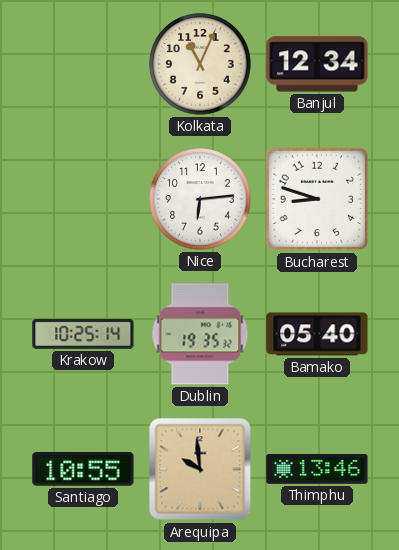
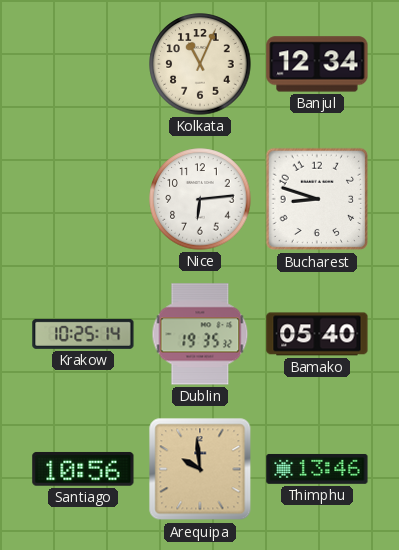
Santiago: 10:55 -> 10:56
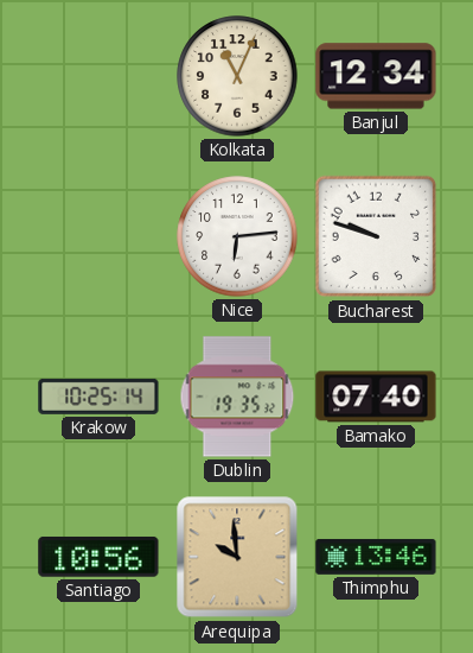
Bucharest: 8:48 -> 9:48
Bamako: 05:40 -> 07:40
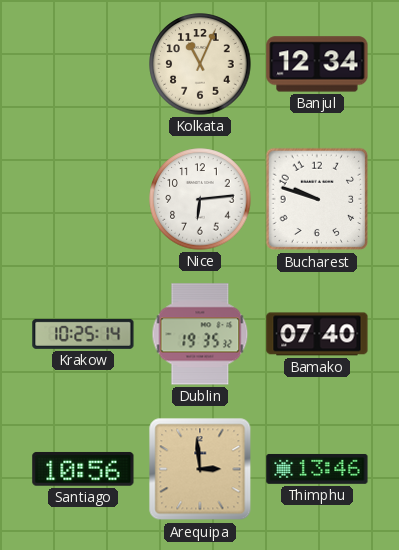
Arequipa: 9:59 -> 2:59
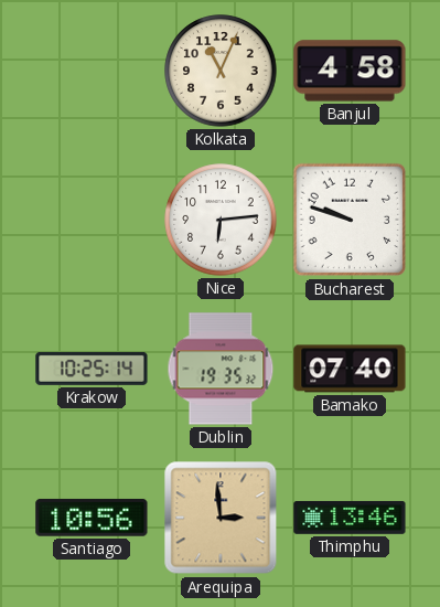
Banjul: 12:34 -> 4:58
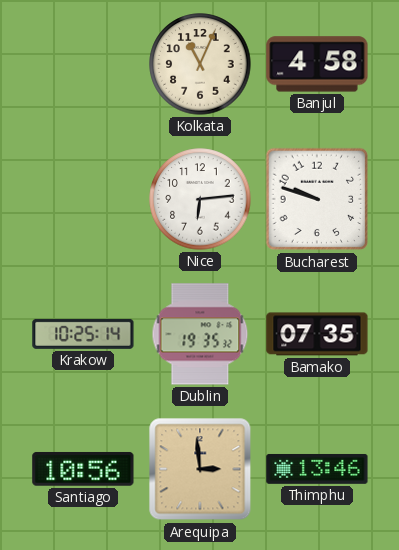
Bamako: 07:40 -> 07:35
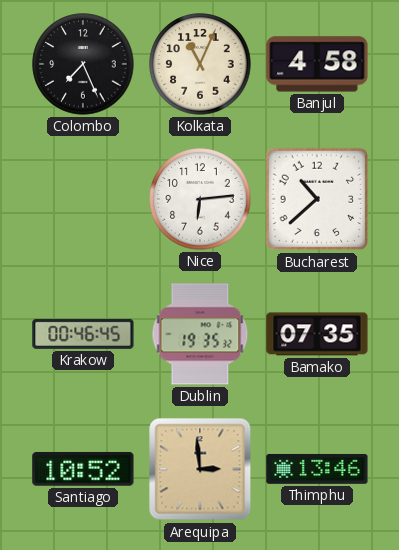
Colombo: none -> 7:26
Bucharest: 9:48 -> 10:38
Krakow: 10:25 -> 00:46
Santiago: 10:56 -> 10:52
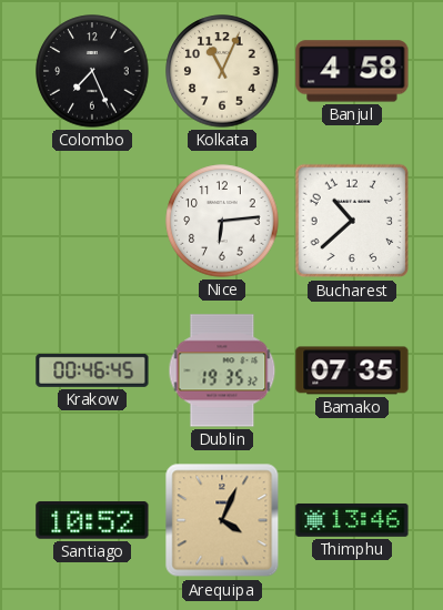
Arequipa: 2:59 -> 4:04
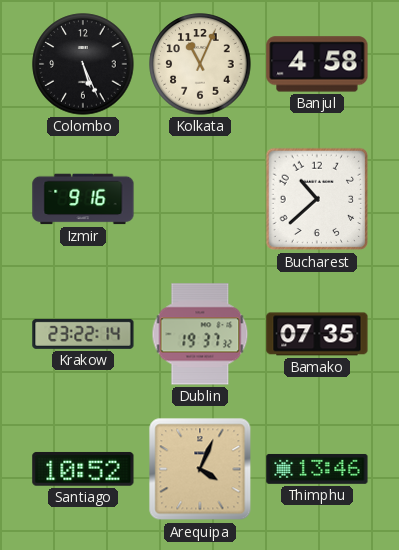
Colombo: 7:26 -> 5:26
Izmir: none -> 9:16
Nice: 6:14 -> none
Krakow: 00:46 -> 23:22
Dublin: 19:35 -> 19:37
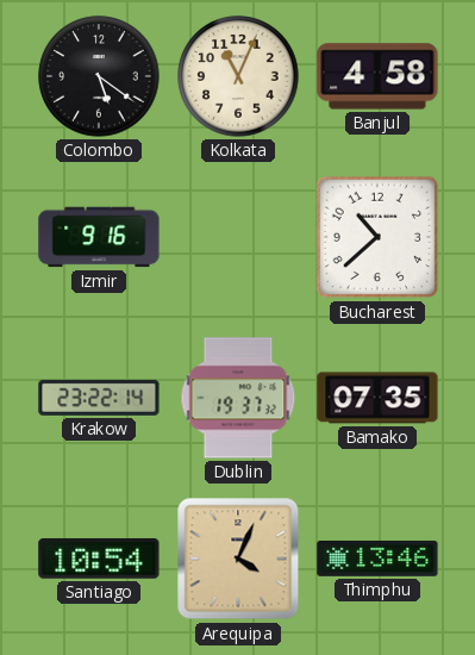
Colombo: 5:26 -> 5:21
Santiago: 10:52 -> 10:54
